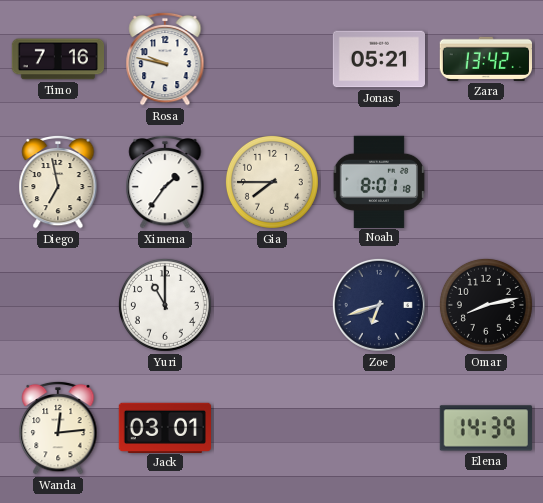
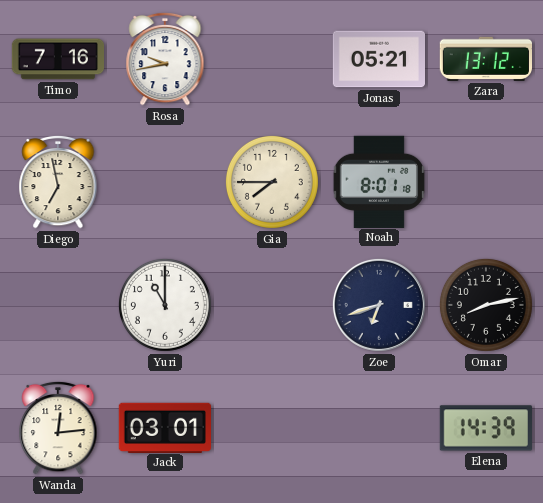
Rosa: 9:47 -> 9:43
Zara: 13:42 -> 13:12
Ximena: 1:36 -> none
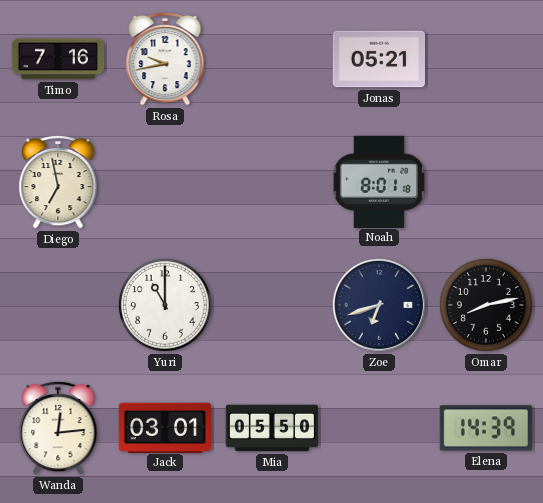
Zara: 13:12 -> none
Gia: 7:45 -> none
Mia: none -> 05:50
